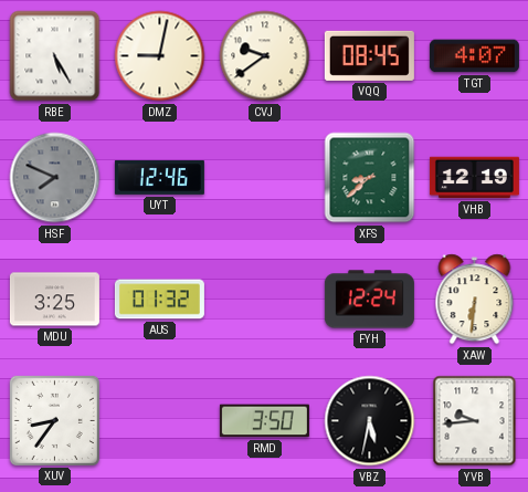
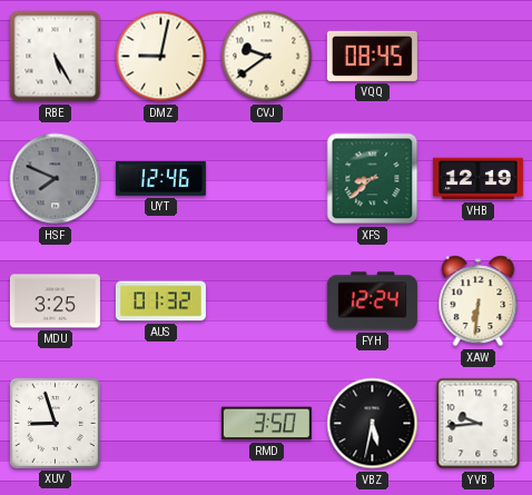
TGT: 4:07 -> none
XUV: 8:36 -> 8:57
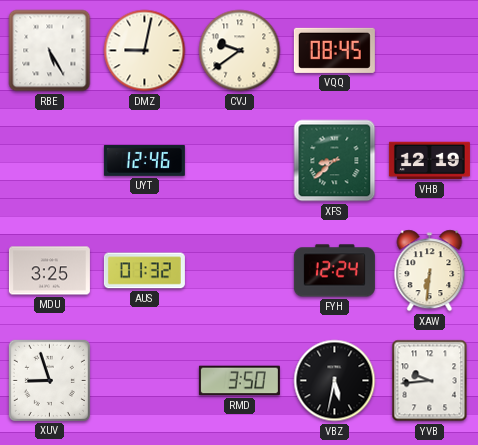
HSF: 7:49 -> none
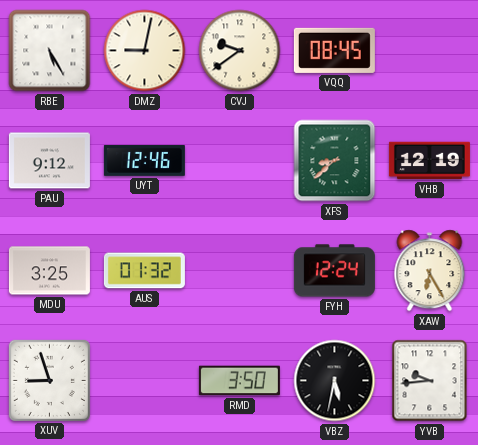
PAU: none -> 9:12
XAW: 6:31 -> 6:25
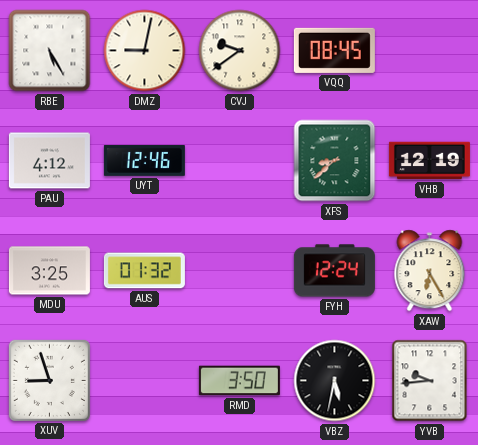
PAU: 9:12 -> 4:12
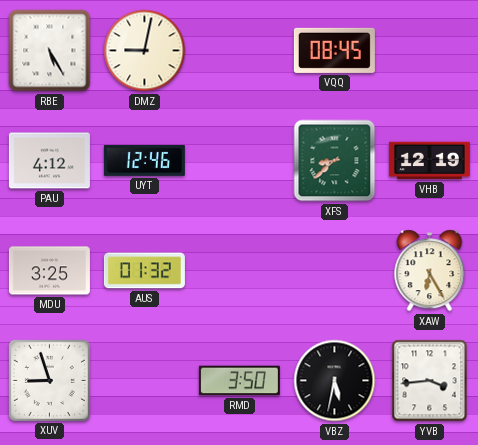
CVJ: 9:39 -> none
FYH: 12:24 -> none
YVB: 9:44 -> 3:44
